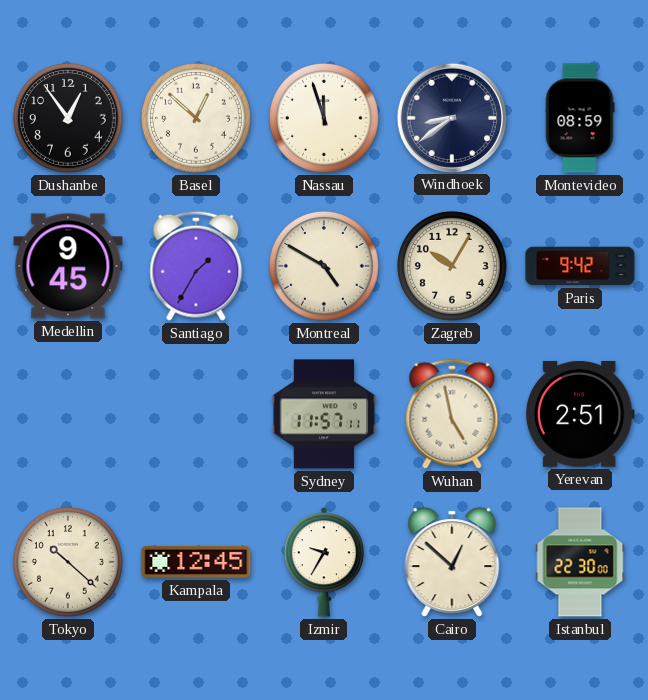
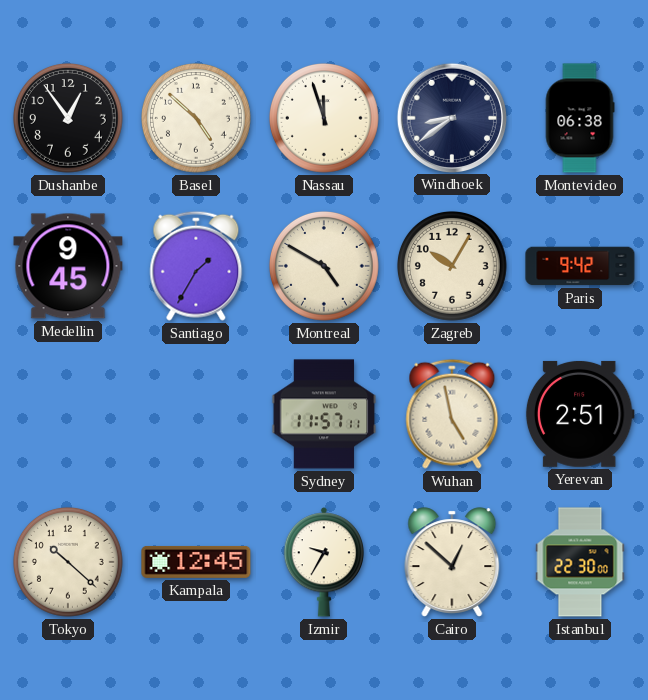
Basel: 12:52 -> 4:52
Montevideo: 08:59 -> 06:38
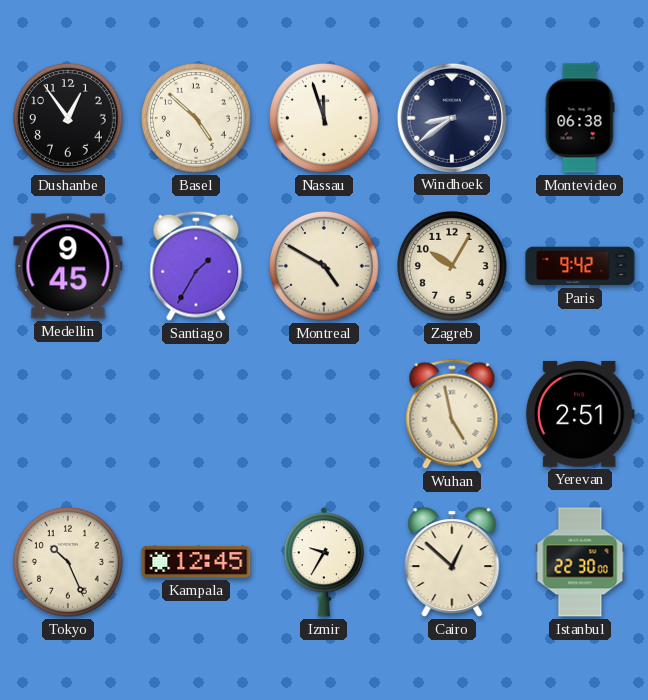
Sydney: 11:57 -> none
Tokyo: 10:22 -> 10:26
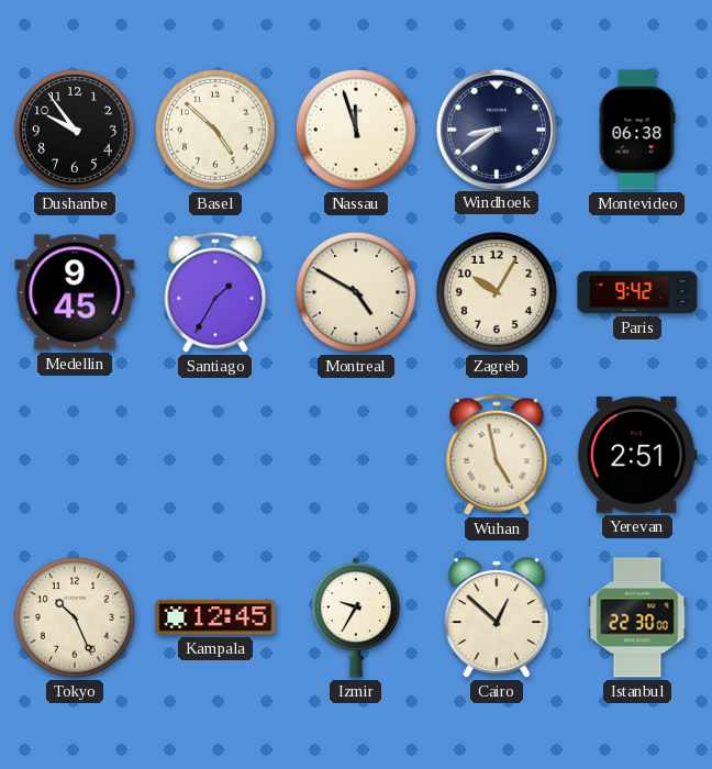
Dushanbe: 12:54 -> 9:54
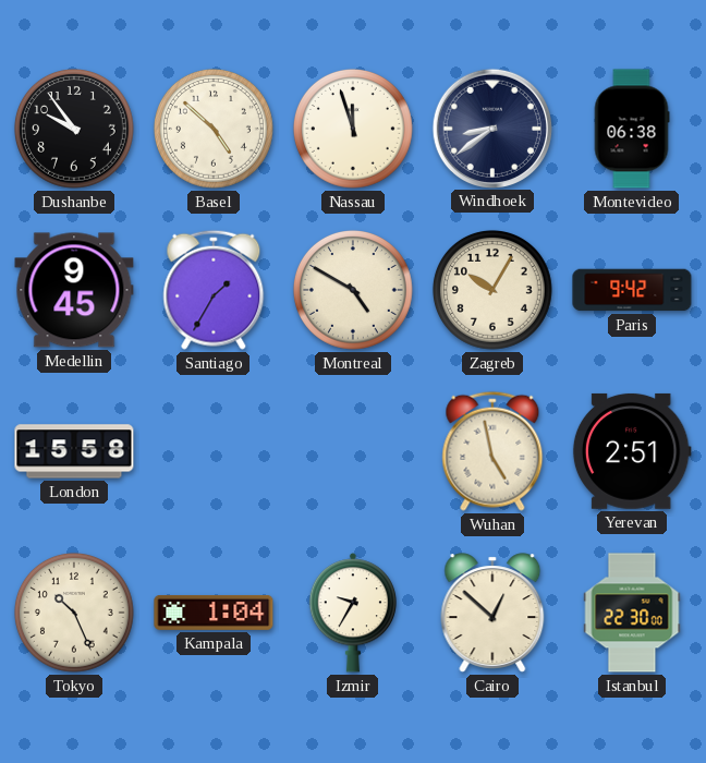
London: none -> 15:58
Kampala: 12:45 -> 1:04
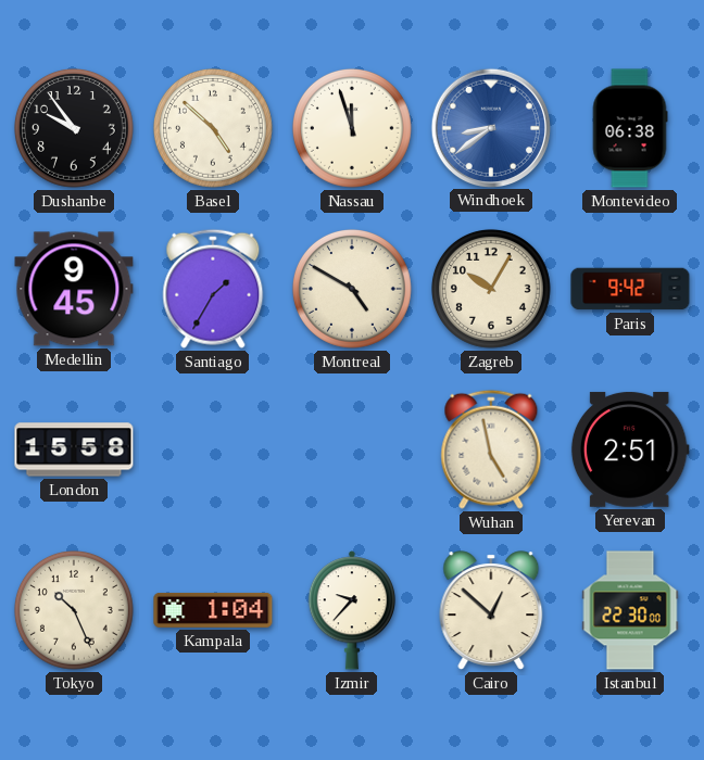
Windhoek dial: navy -> blue
Izmir: 9:35 -> 9:37
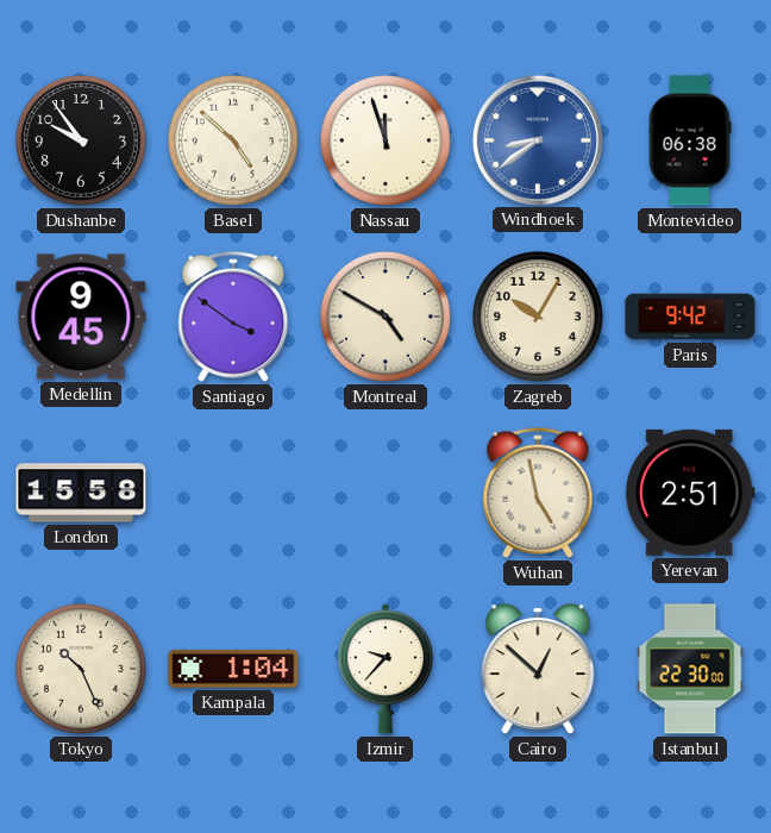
Santiago: 1:35 -> 3:51
